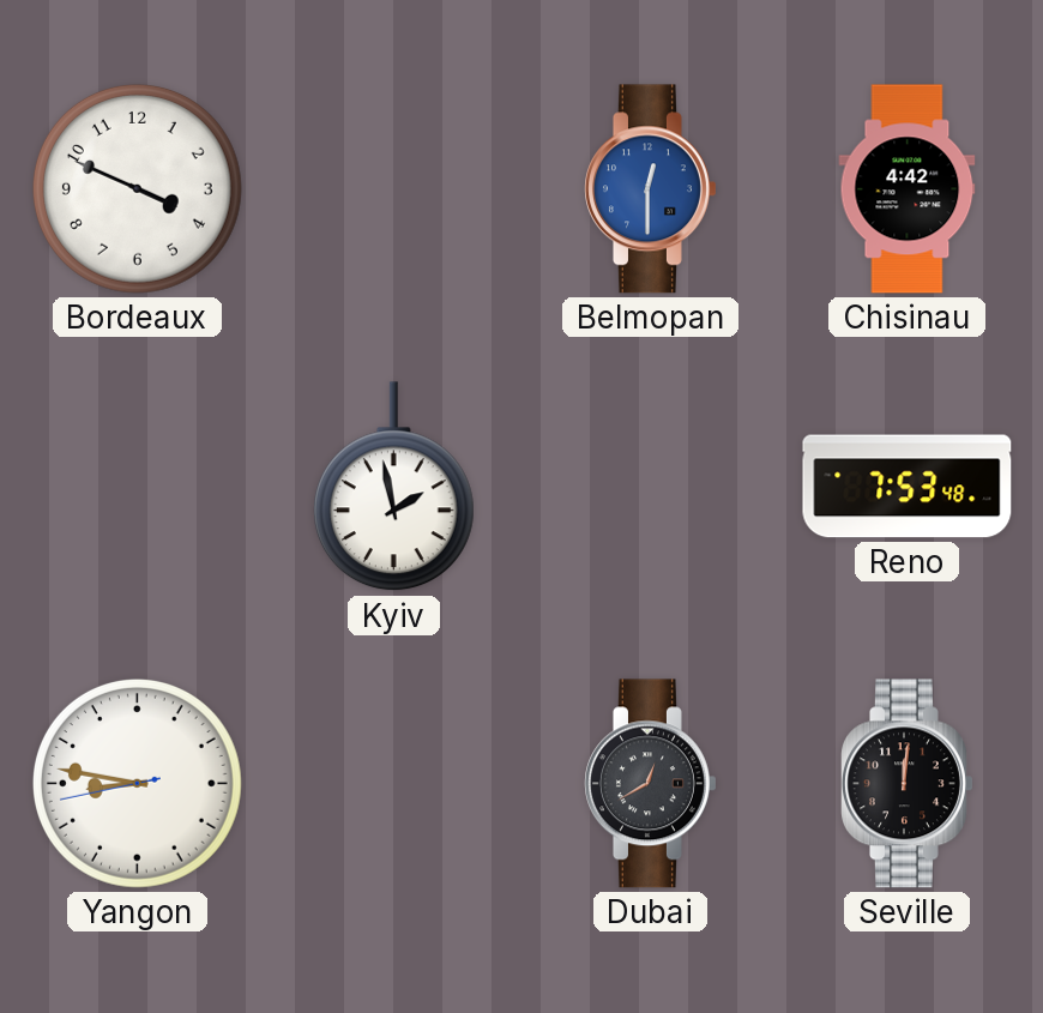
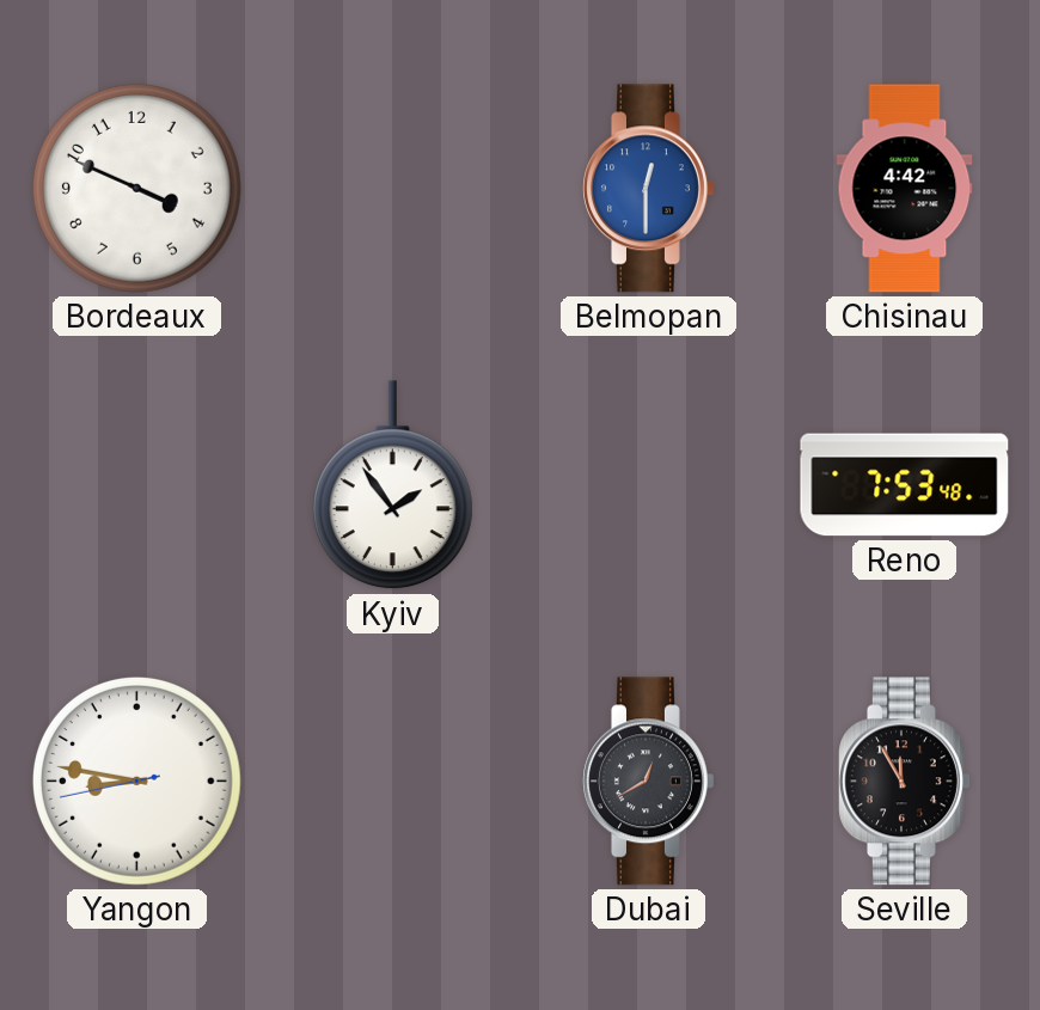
Kyiv: 1:58 -> 1:54
Seville: 12:01 -> 11:55
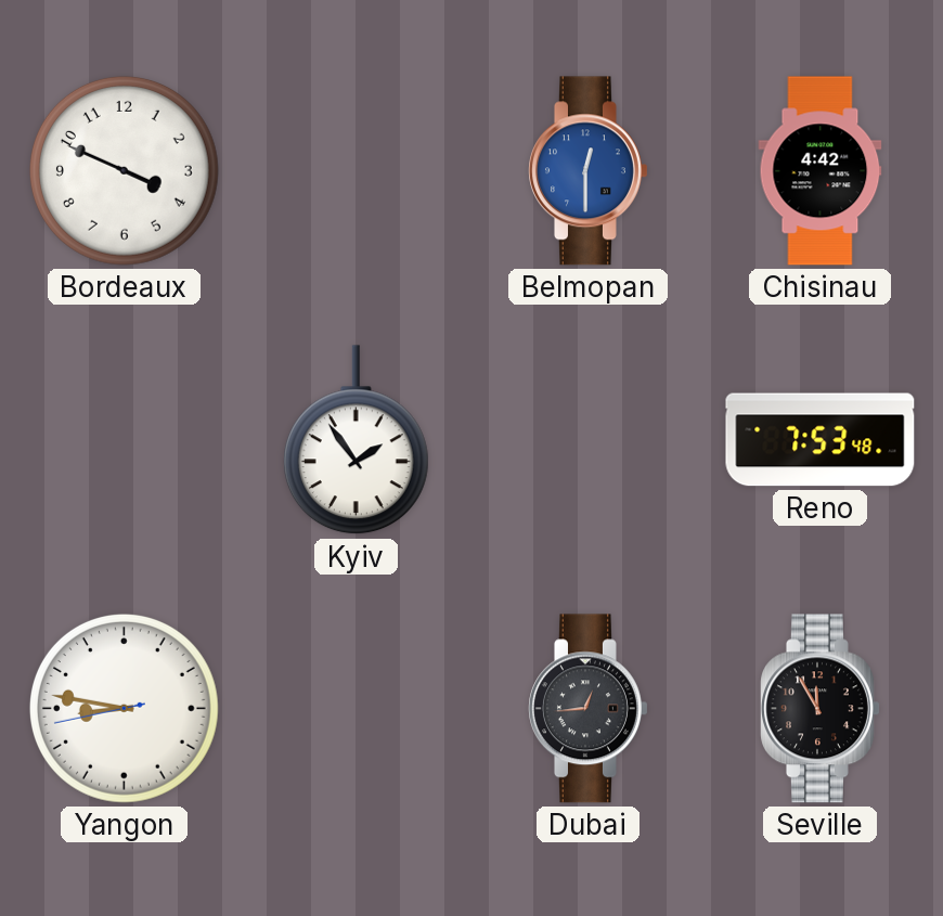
Dubai: 12:40 -> 12:44
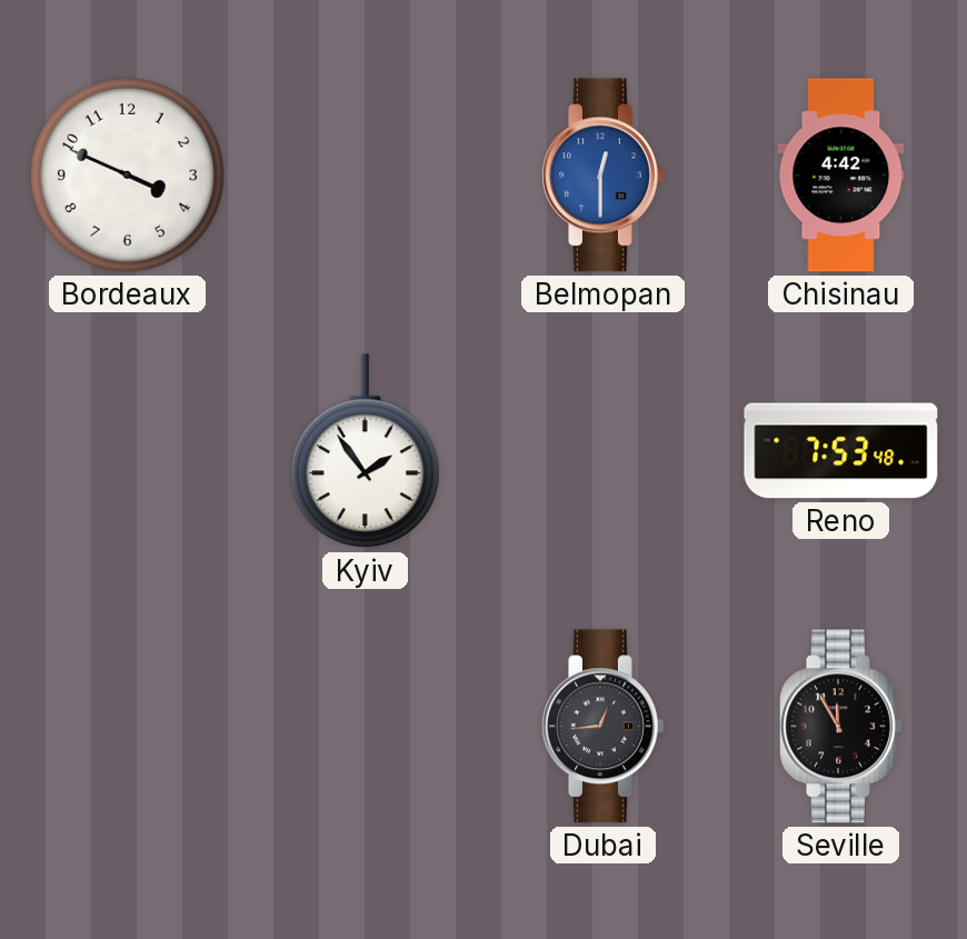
Yangon: 8:46 -> none
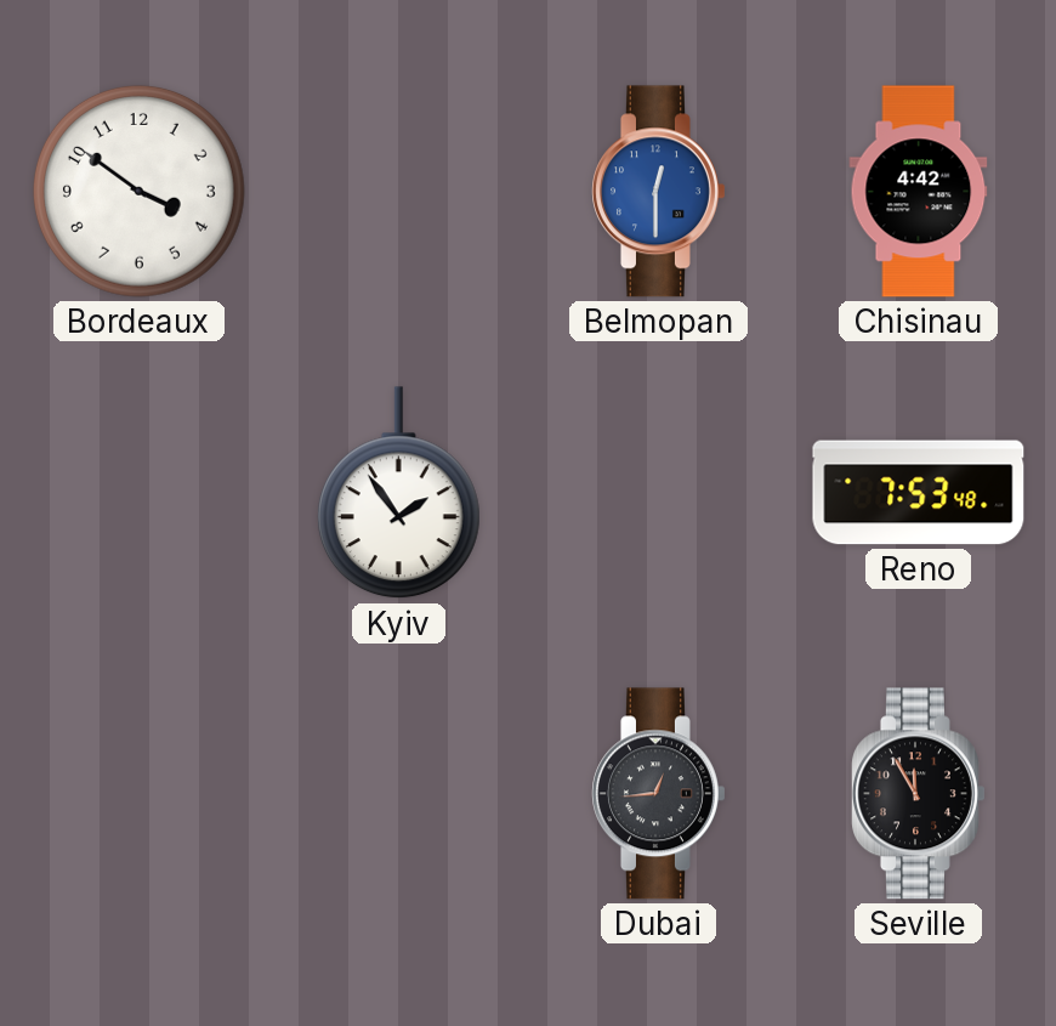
Bordeaux: 3:49 -> 3:51
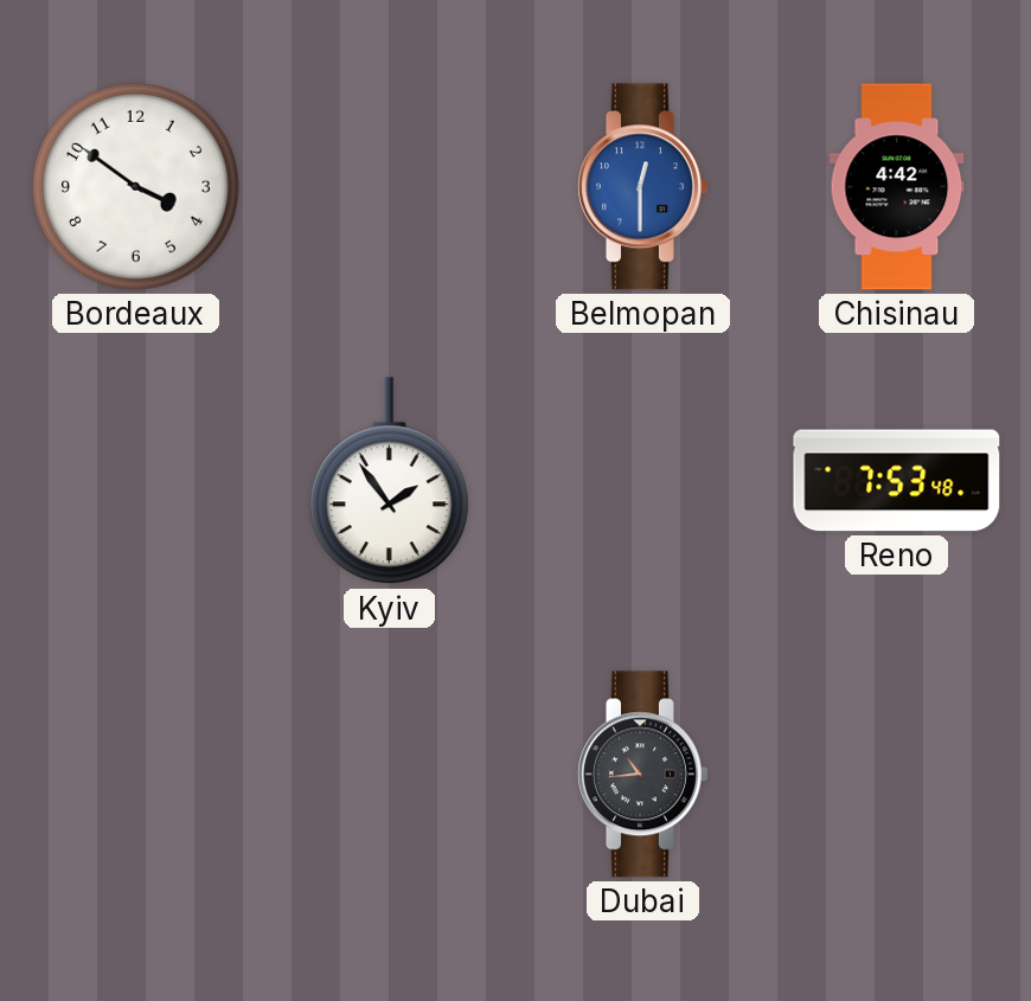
Dubai: 12:44 -> 10:44
Seville: 11:55 -> none
